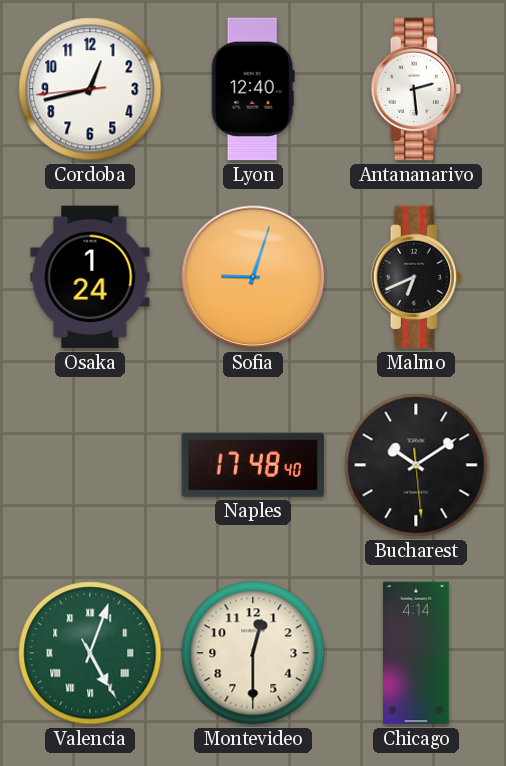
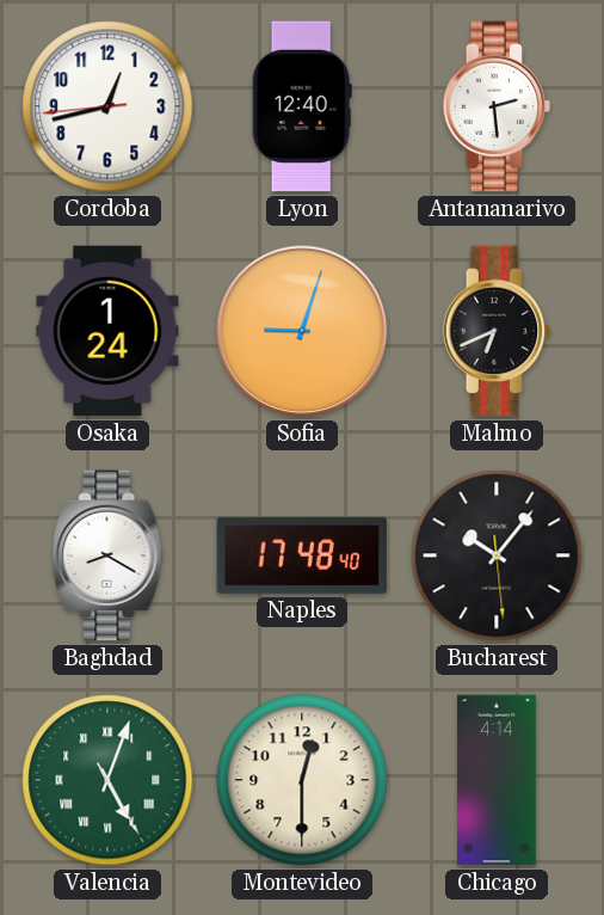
Baghdad: none -> 8:20
Bucharest: 10:09 -> 10:06
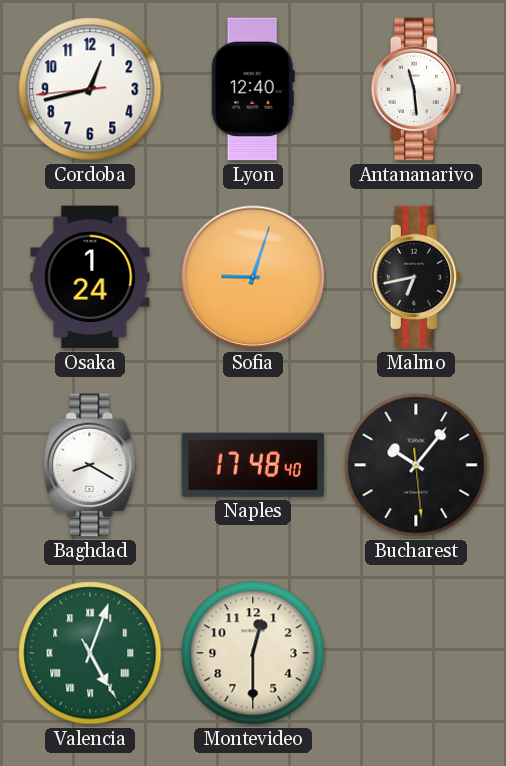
Antananarivo: 2:29 -> 11:29
Malmo: 6:41 -> 6:43
Chicago: 4:14 -> none
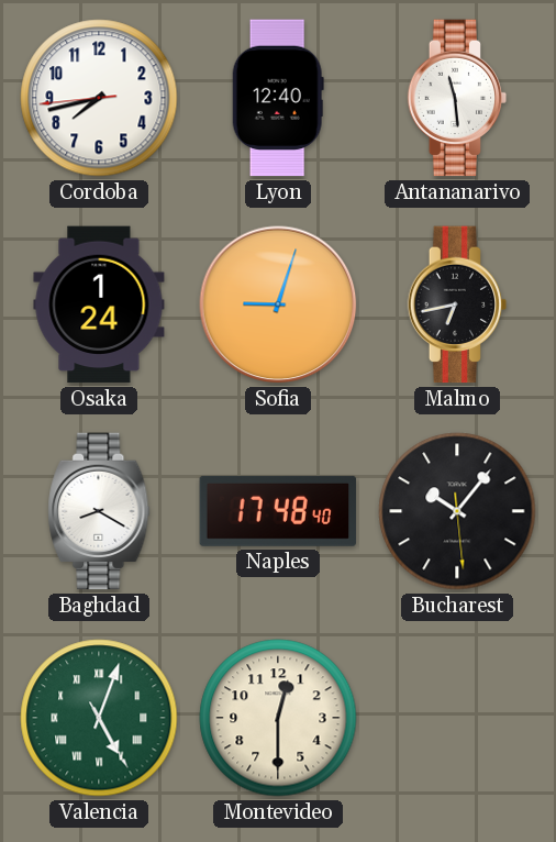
Cordoba: 12:42 -> 7:42
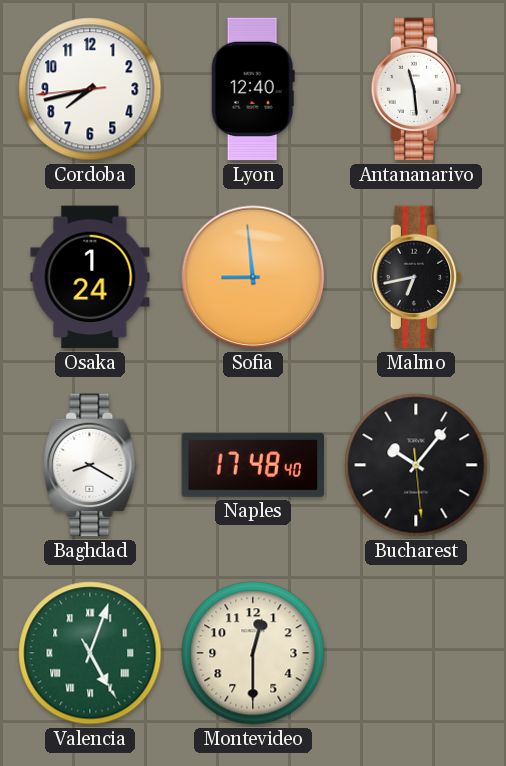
Sofia: 9:03 -> 8:59
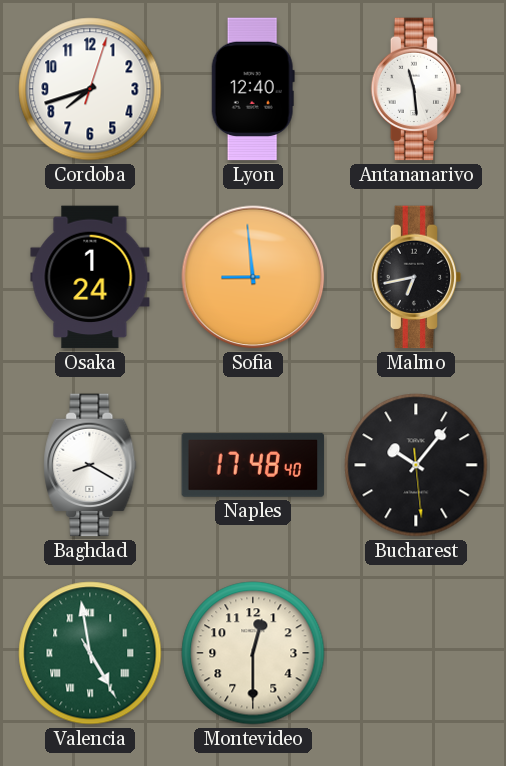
Cordoba: 7:42:44 -> 7:42:03
Valencia: 5:03 -> 4:58
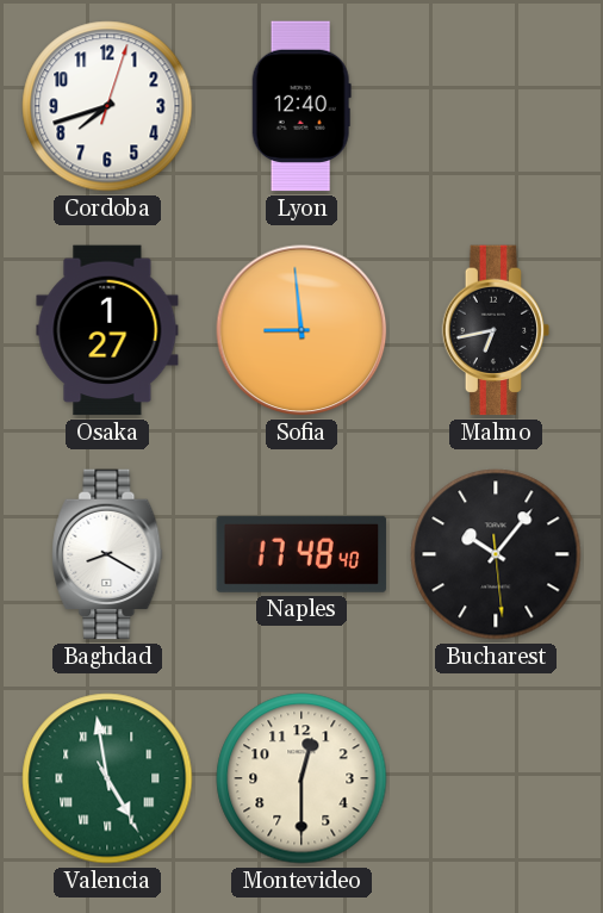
Antananarivo: 11:29 -> none
Osaka: 1:24 -> 1:27
